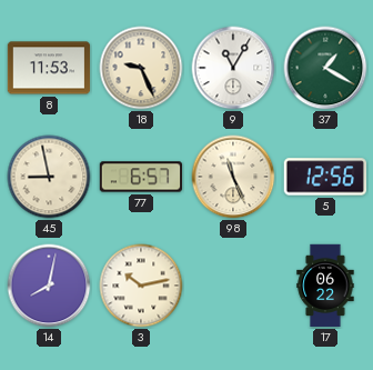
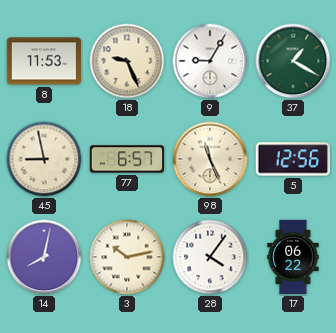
9: 11:05 -> 9:05
28: none -> 4:06
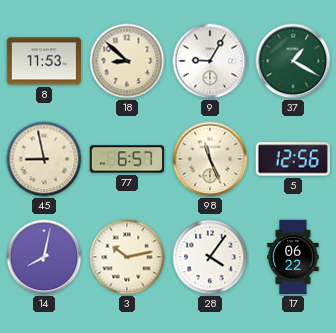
18: 9:26 -> 8:52
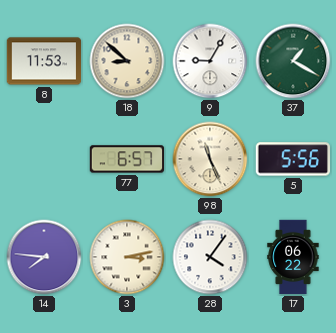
45: 8:58 -> none
5: 12:56 -> 5:56
14: 8:02 -> 7:46
3: 10:13 -> 3:13
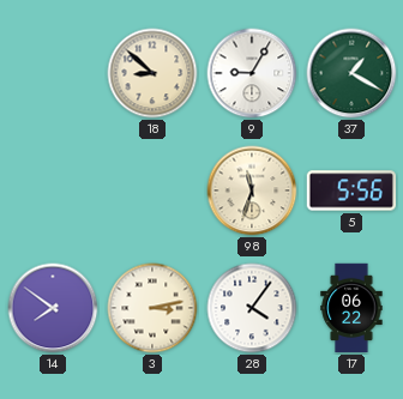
8: 11:53 -> none
77: 6:57 -> none
98: 11:26 -> 11:33
14: 7:46 -> 7:51
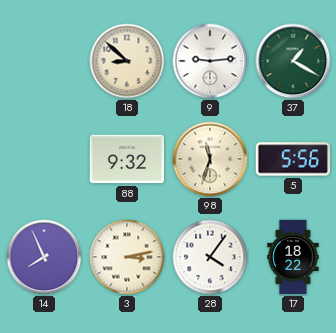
9: 9:05 -> 9:14
88: none -> 9:32
14: 7:51 -> 7:56
17: 06:22 -> 18:22
